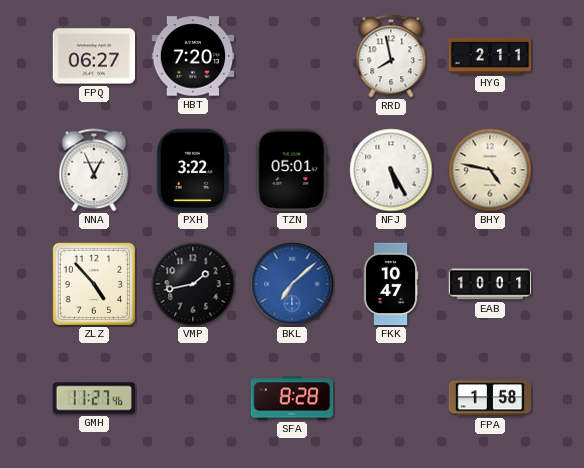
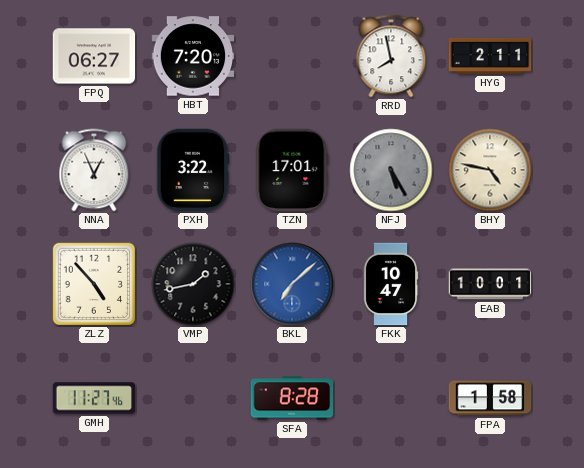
TZN: 05:01 -> 17:01
NFJ dial: white -> grey
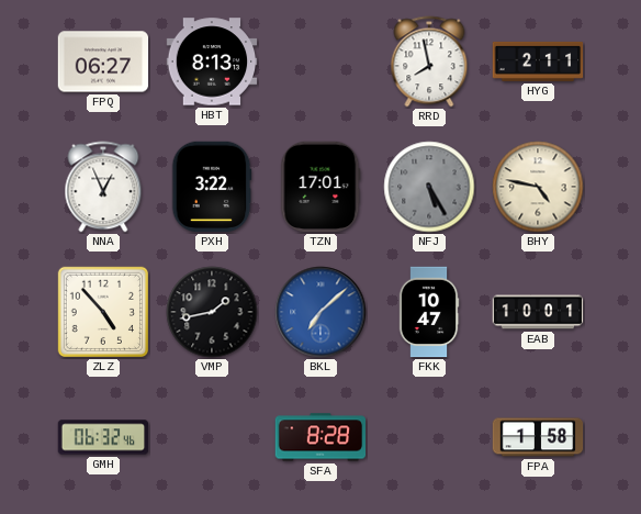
HBT: 7:20 -> 8:13
GMH: 11:27 -> 06:32
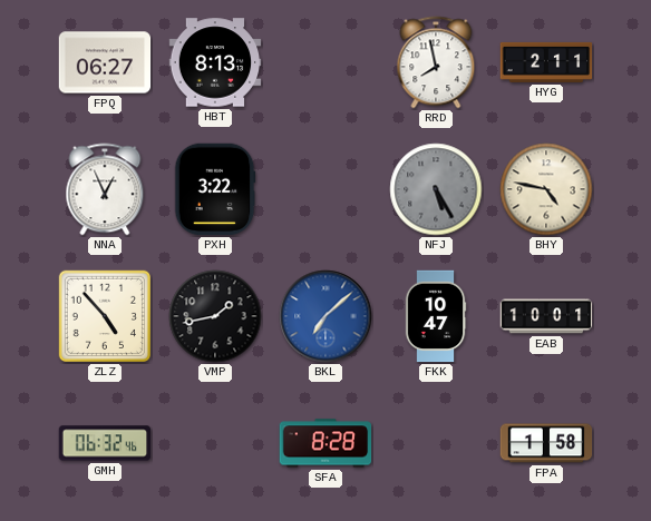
TZN: 17:01 -> none
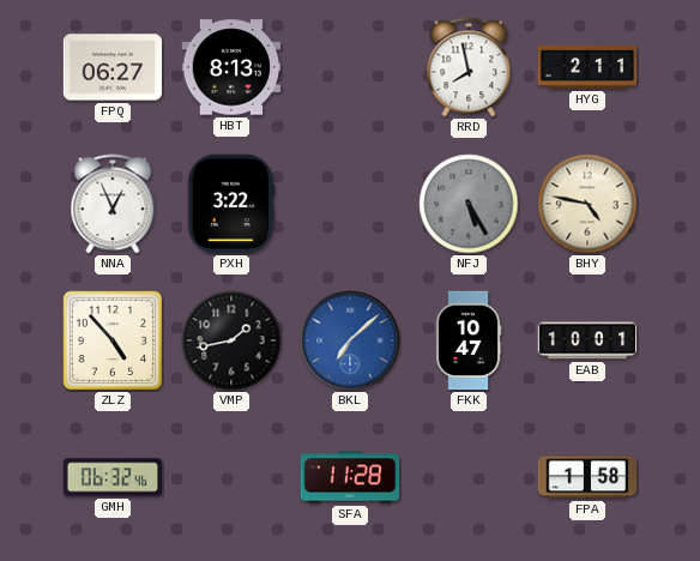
SFA: 8:28 -> 11:28
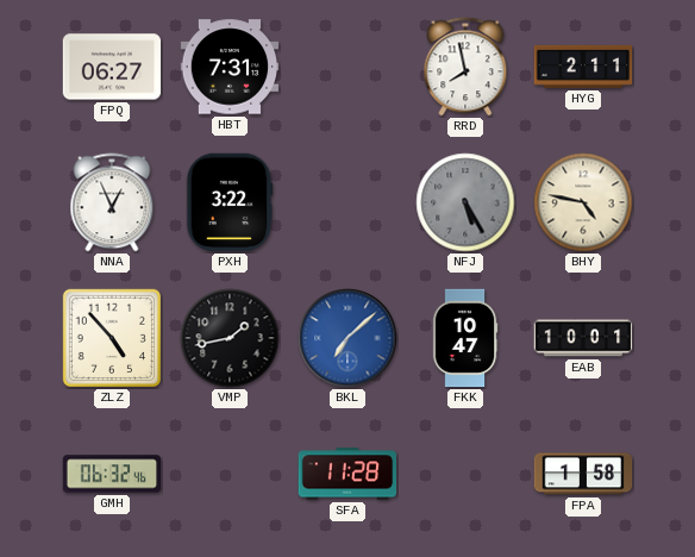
HBT: 8:13 -> 7:31
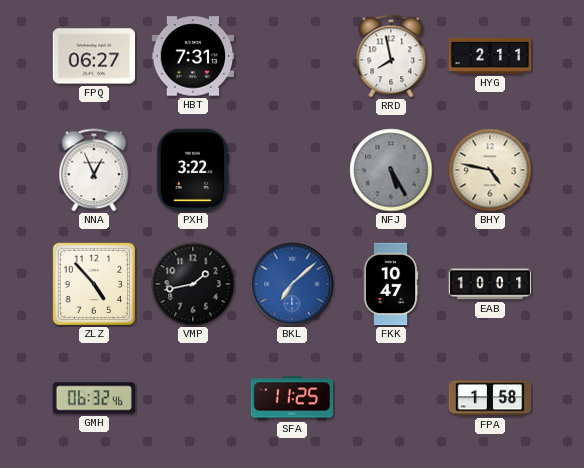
SFA: 11:28 -> 11:25
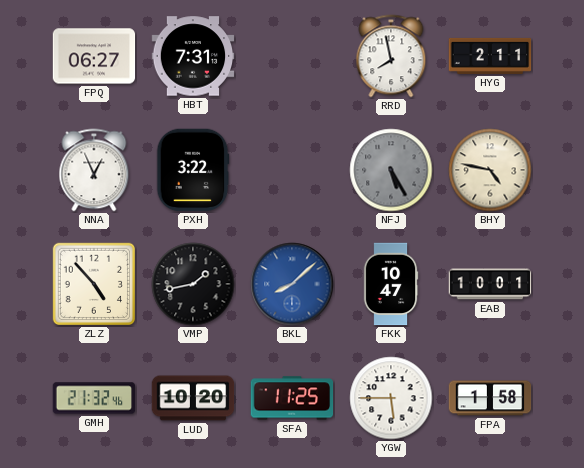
BKL: 7:08 -> 8:08
GMH: 06:32 -> 21:32
LUD: none -> 10:20
YGW: none -> 5:45
